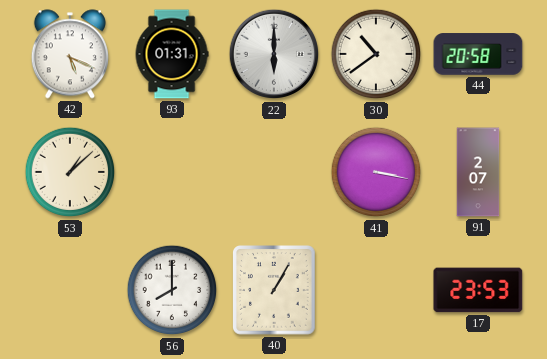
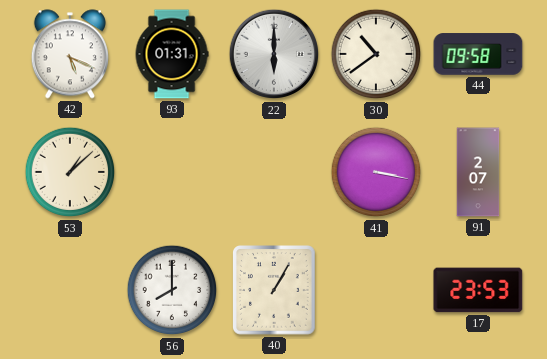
44: 20:58 -> 09:58
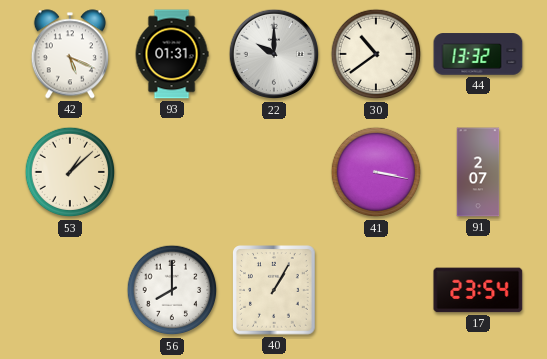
22: 6:00 -> 10:00
44: 09:58 -> 13:32
17: 23:53 -> 23:54
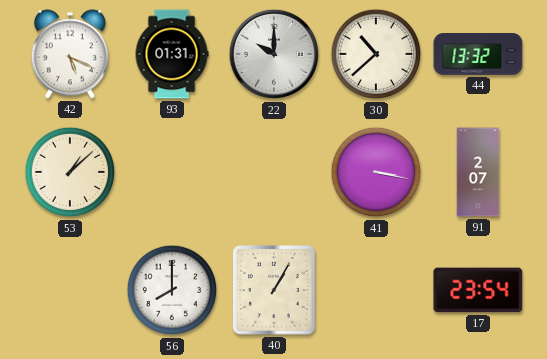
30: 10:39 -> 10:38
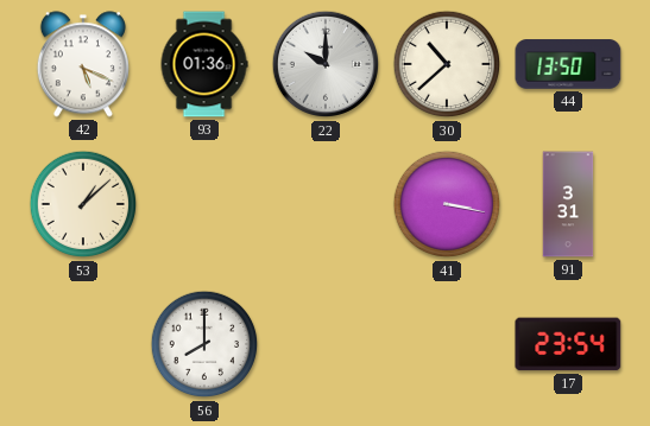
93: 01:31 -> 01:36
44: 13:32 -> 13:50
91: 2:07 -> 3:31
40: 1:05 -> none
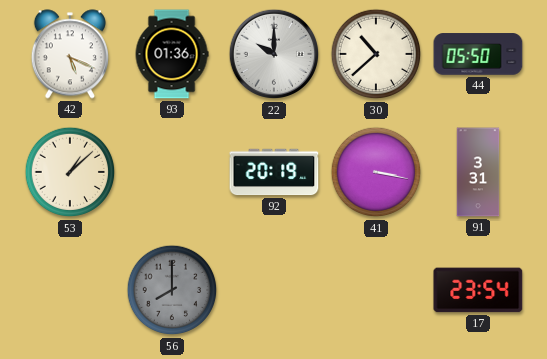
44: 13:50 -> 05:50
92: none -> 20:19
56 dial: white -> grey
